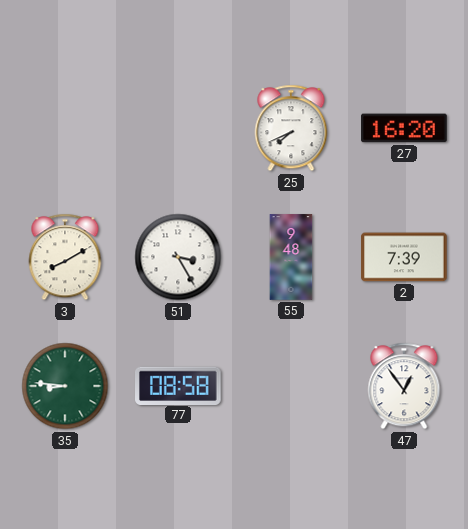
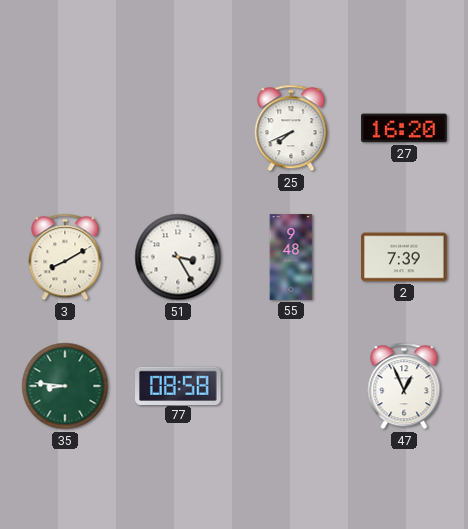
47: 12:54 -> 12:56
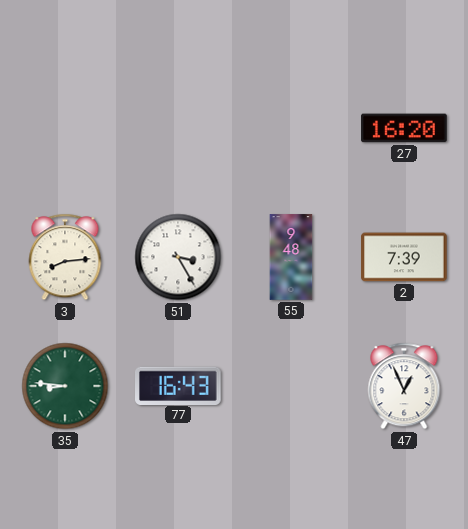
25: 7:41 -> none
3: 8:10 -> 8:14
77: 08:58 -> 16:43
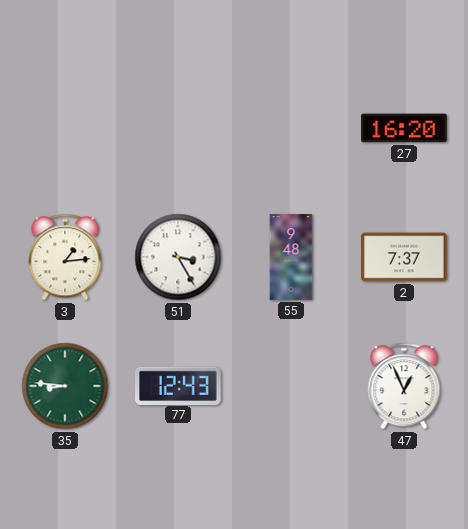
3: 8:14 -> 1:14
2: 7:39 -> 7:37
77: 16:43 -> 12:43
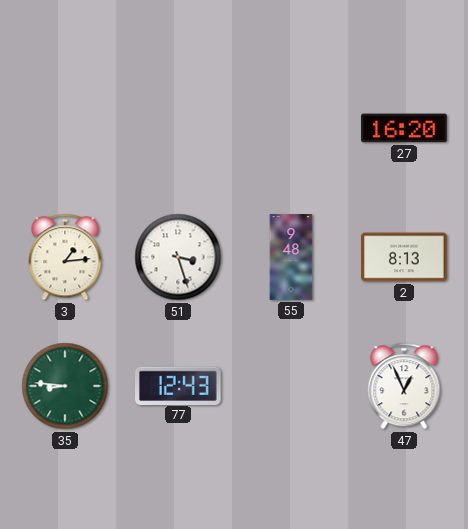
51: 3:25 -> 3:27
2: 7:37 -> 8:13
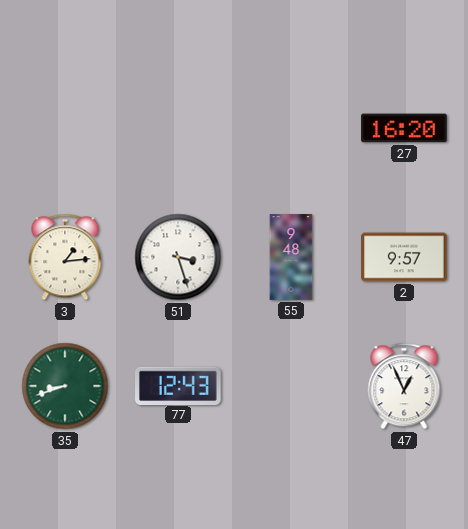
2: 8:13 -> 9:57
35: 8:46 -> 8:42
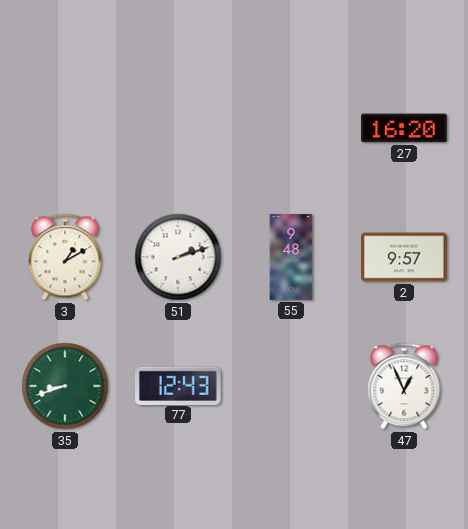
3: 1:14 -> 1:10
51: 3:27 -> 2:12
